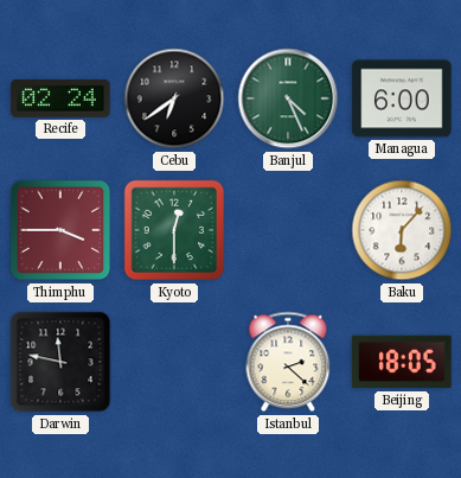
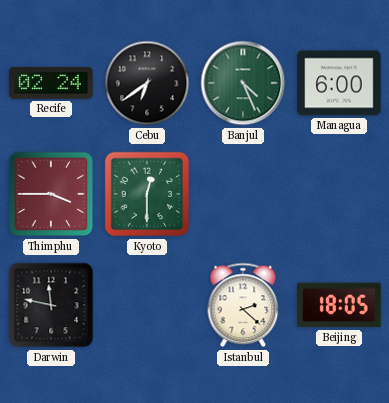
Baku: 6:07 -> none
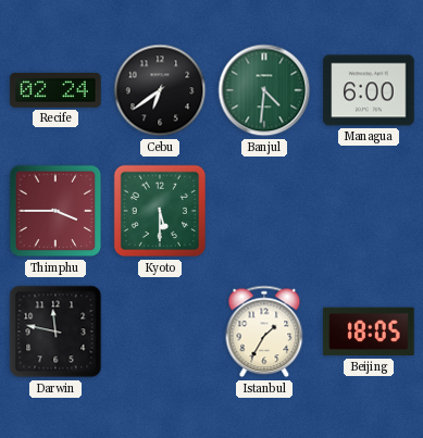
Banjul: 4:26 -> 4:31
Kyoto: 12:30 -> 5:30
Istanbul: 2:22 -> 1:35
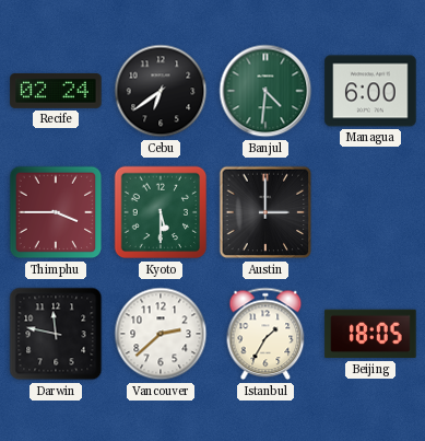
Austin: none -> 3:00
Vancouver: none -> 2:38
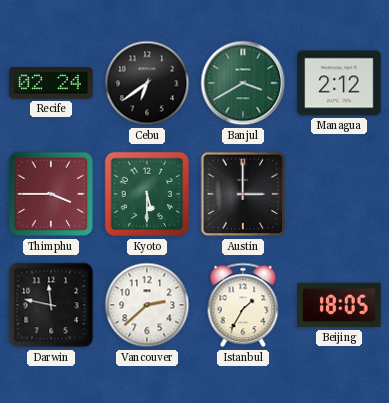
Banjul: 4:31 -> 3:40
Managua: 6:00 -> 2:12
